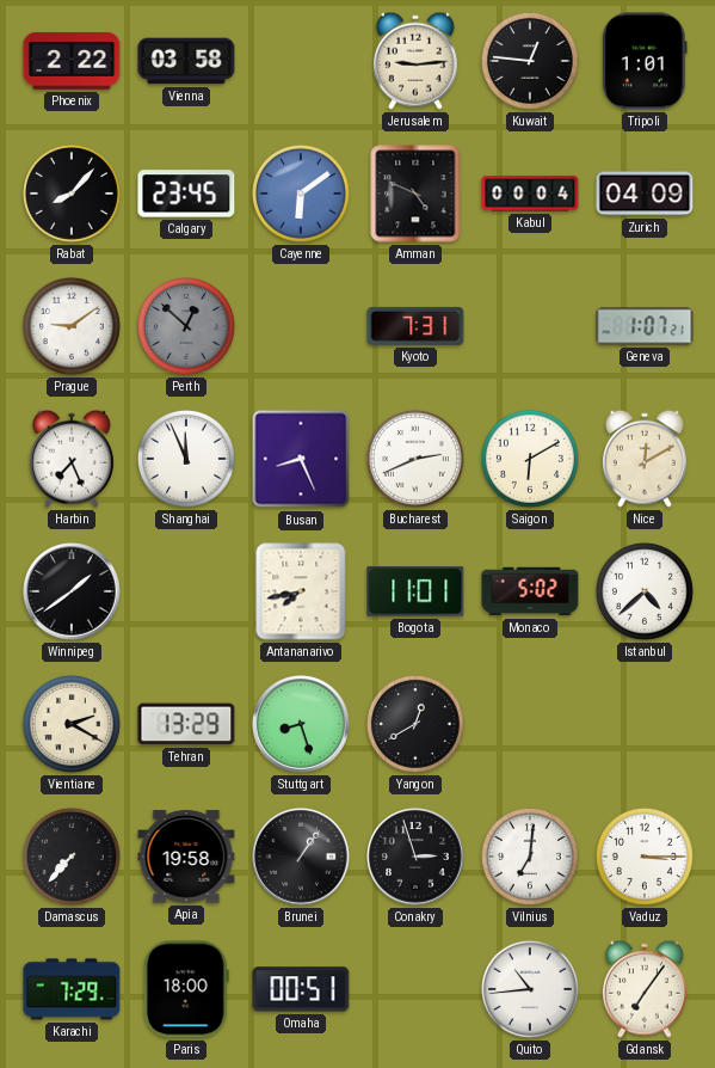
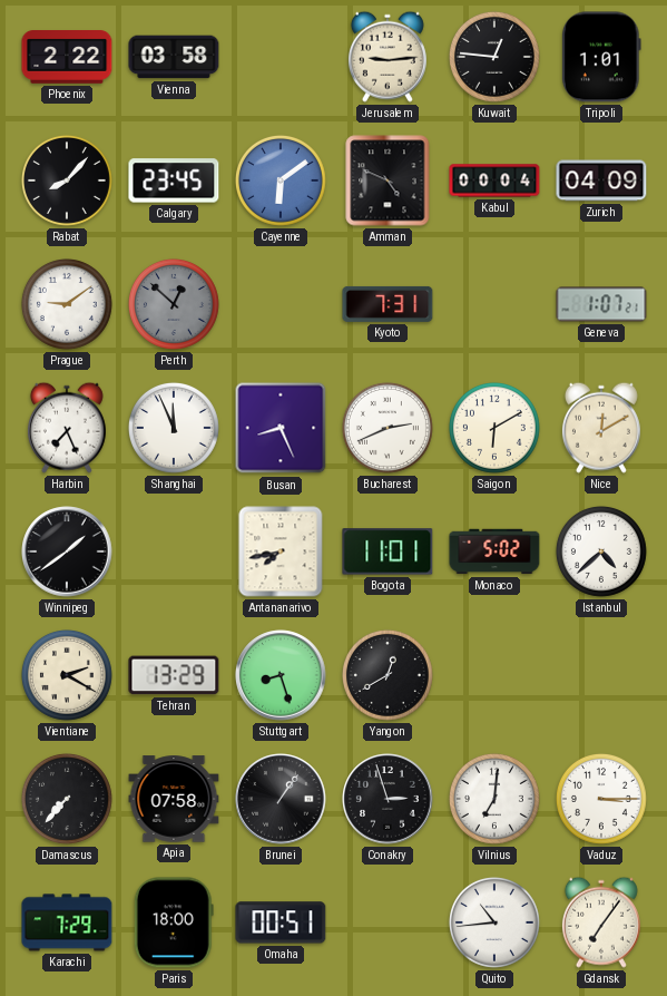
Apia: 19:58 -> 07:58
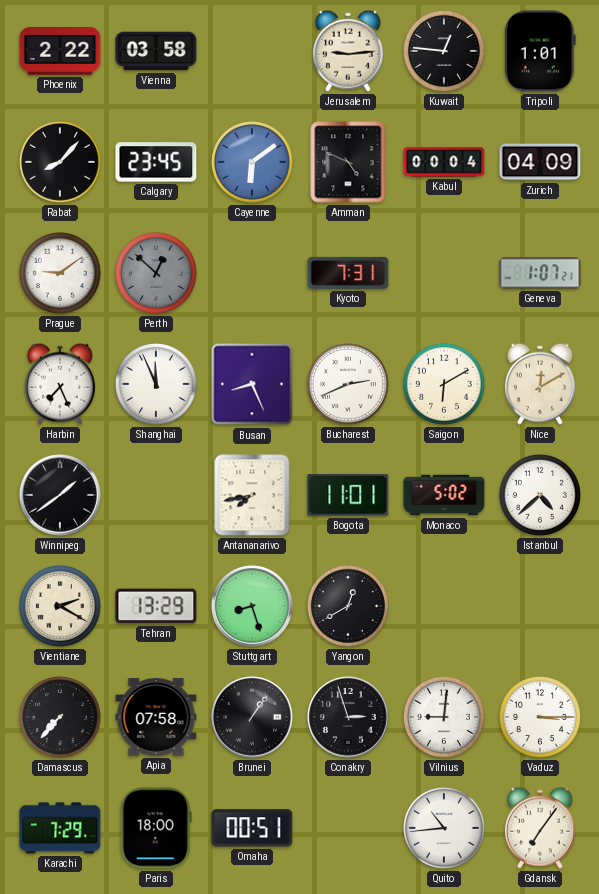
Vilnius: 7:01 -> 9:01
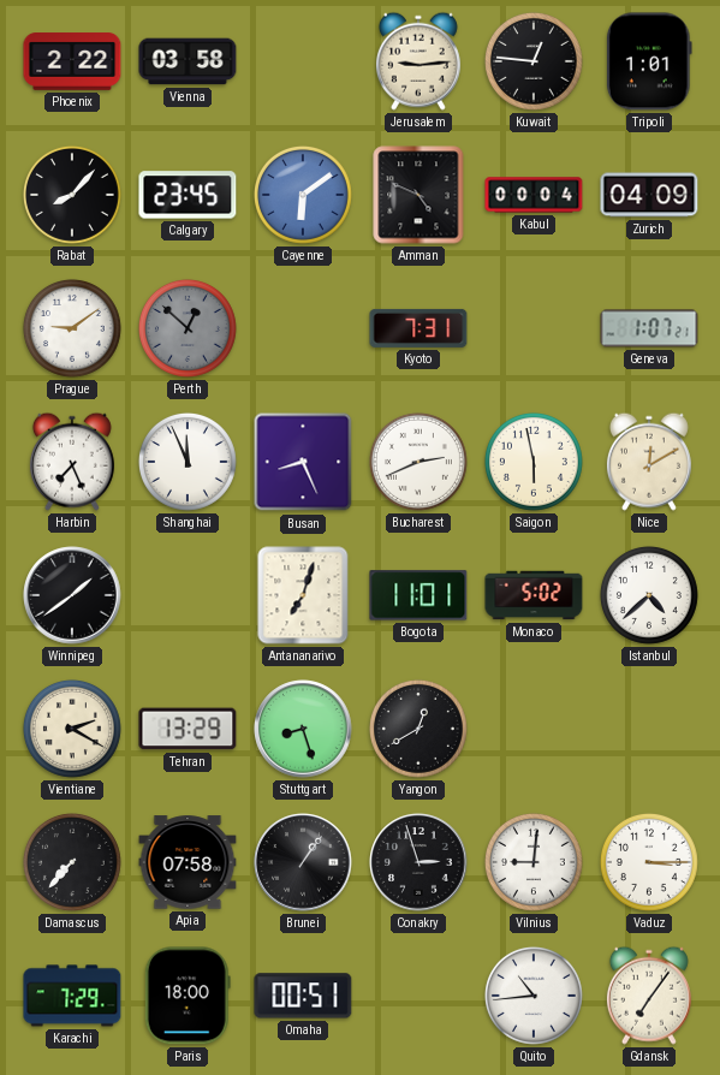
Saigon: 6:10 -> 5:58
Antananarivo: 7:43 -> 7:03
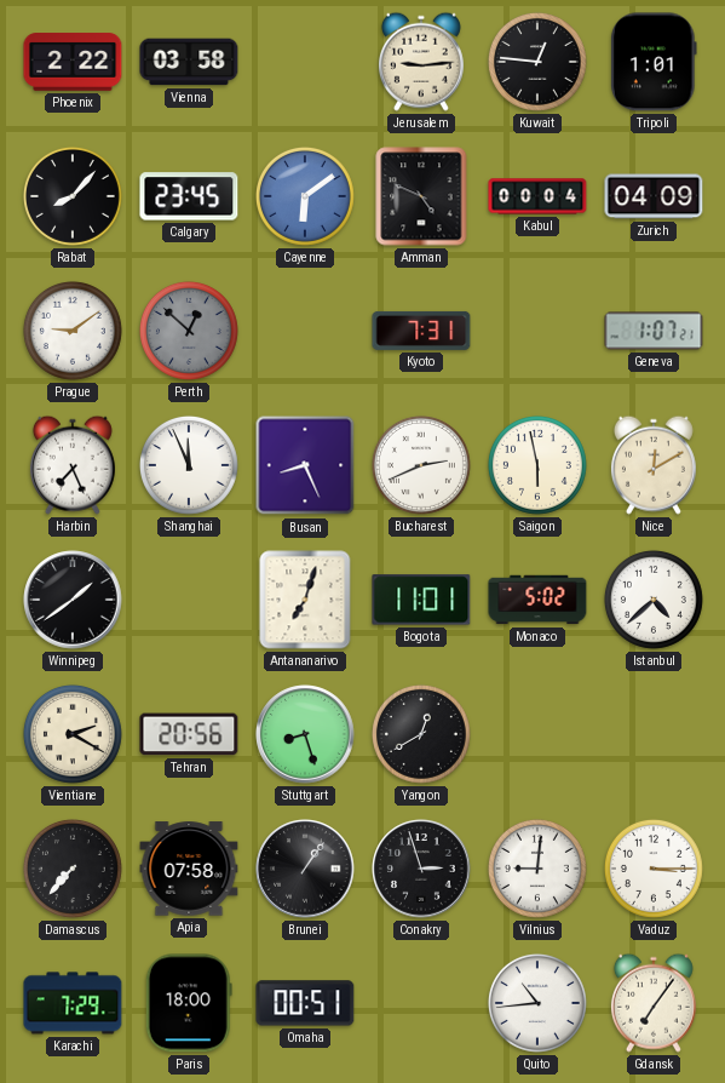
Tehran: 13:29 -> 20:56
